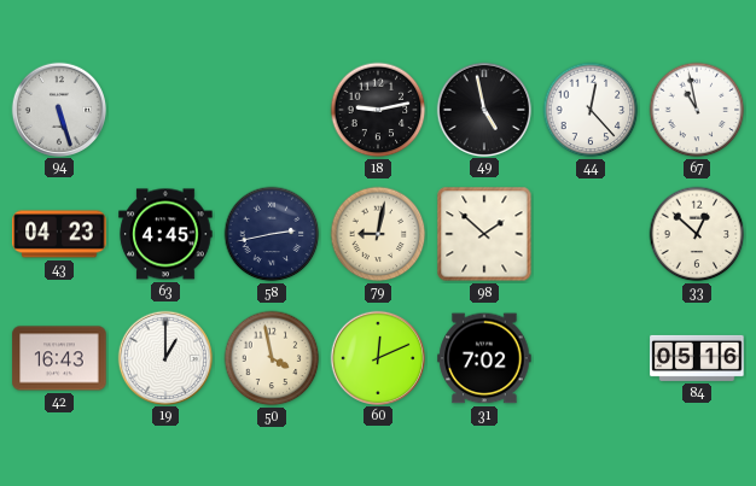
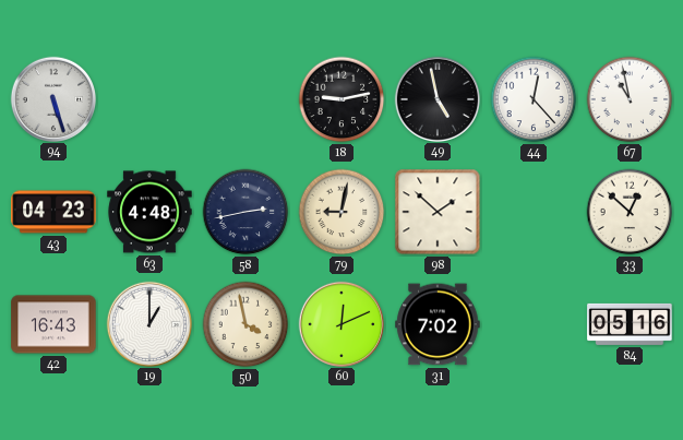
63: 4:45 -> 4:48
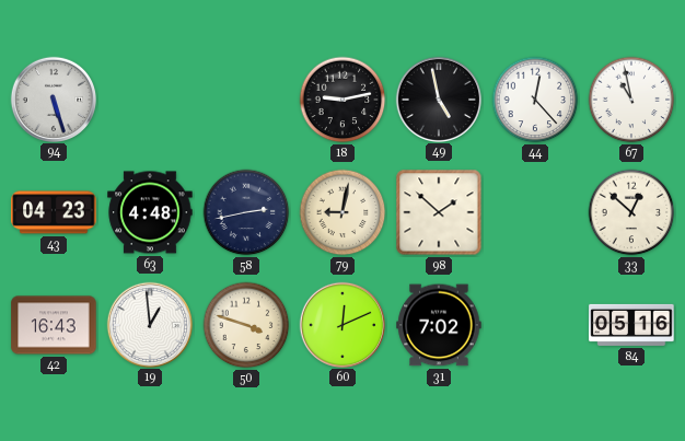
19: 1:00 -> 12:59
50: 3:58 -> 3:48
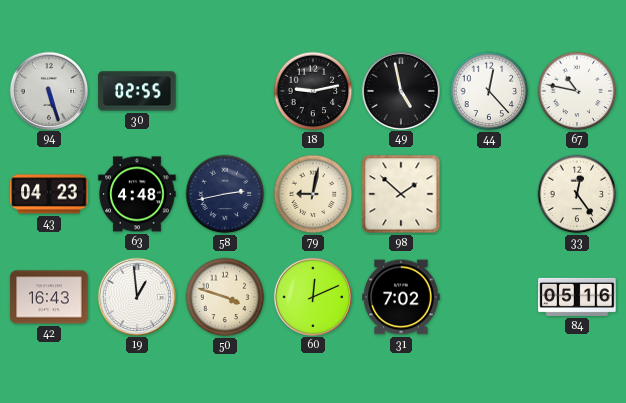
30: none -> 02:55
67: 10:58 -> 10:47
33: 12:52 -> 12:24
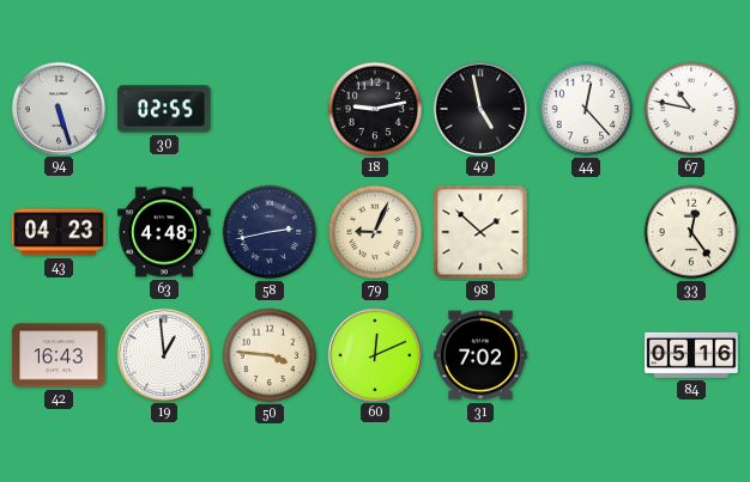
79: 9:02 -> 9:04
50: 3:48 -> 3:46
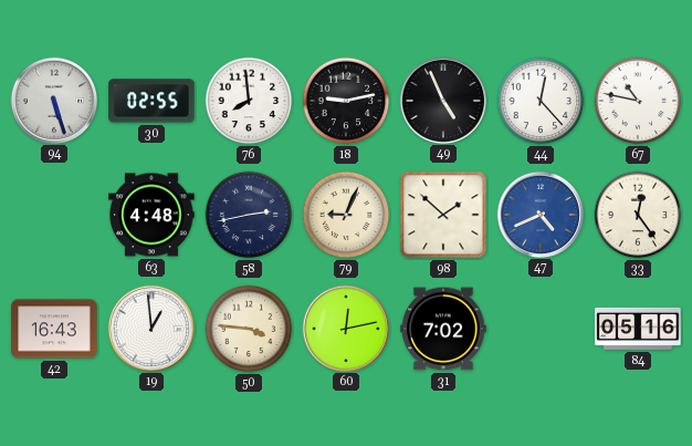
76: none -> 7:59
49: 4:58 -> 4:56
43: 04:23 -> none
47: none -> 4:41
60: 12:11 -> 12:13
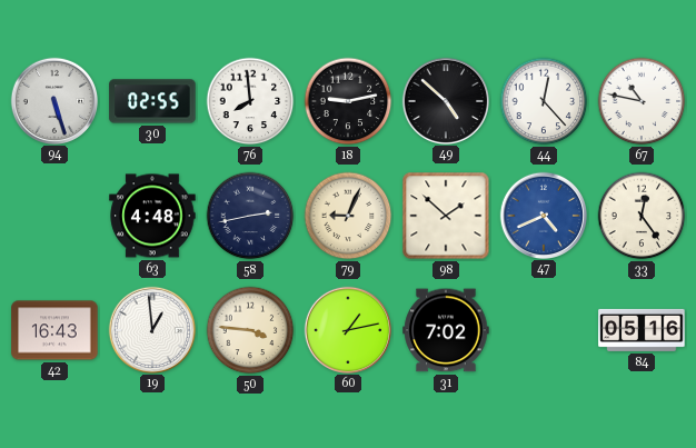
49: 4:56 -> 4:52
60: 12:13 -> 1:13
